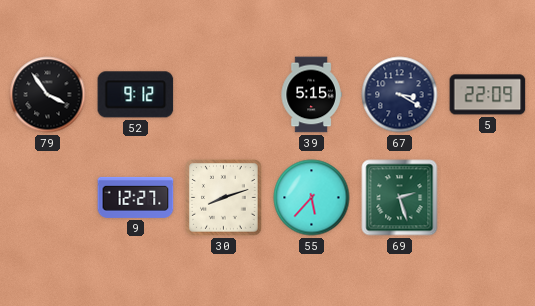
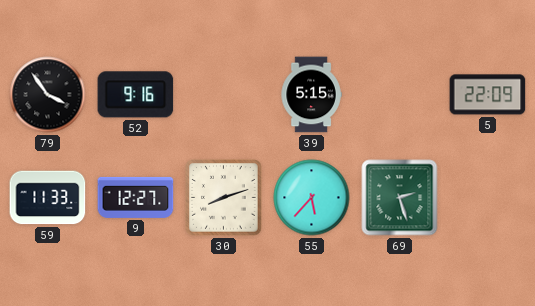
52: 9:12 -> 9:16
67: 3:20 -> none
59: none -> 11:33
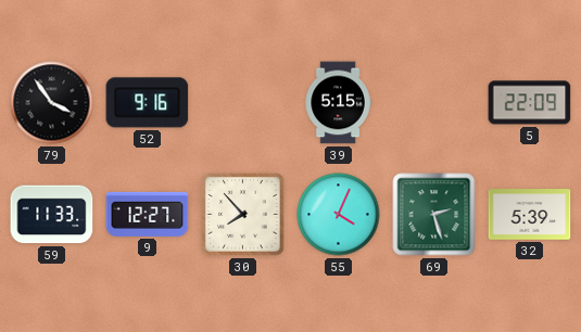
30: 8:12 -> 7:53
55: 5:37 -> 4:04
32: none -> 5:39
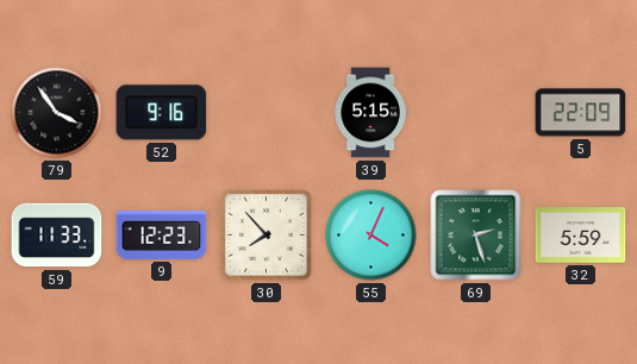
9: 12:27 -> 12:23
32: 5:39 -> 5:59
